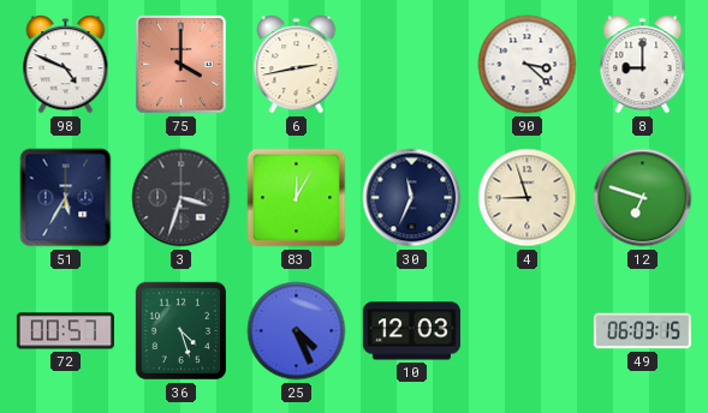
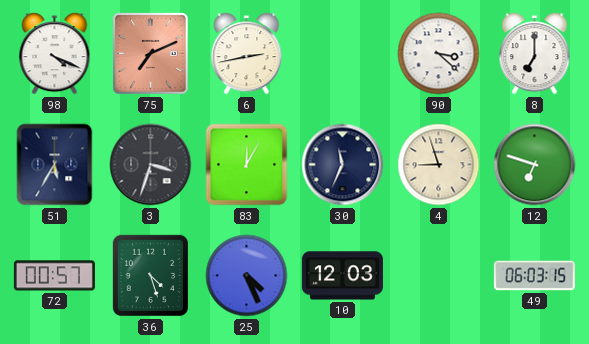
98: 4:49 -> 4:19
75: 4:00 -> 7:11
8: 9:00 -> 7:00
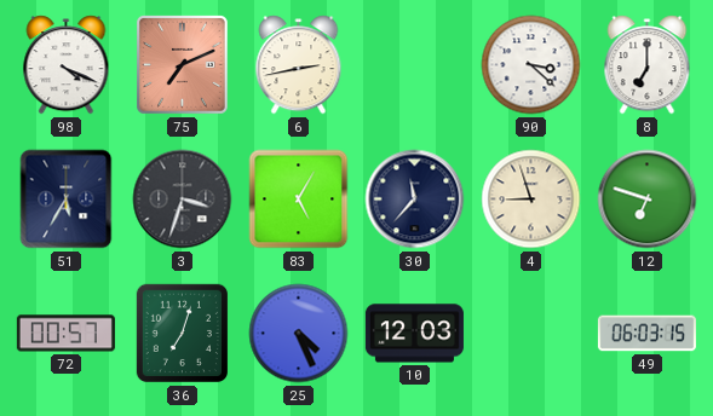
83: 12:05 -> 5:05
30: 11:34 -> 11:37
36: 4:27 -> 7:03
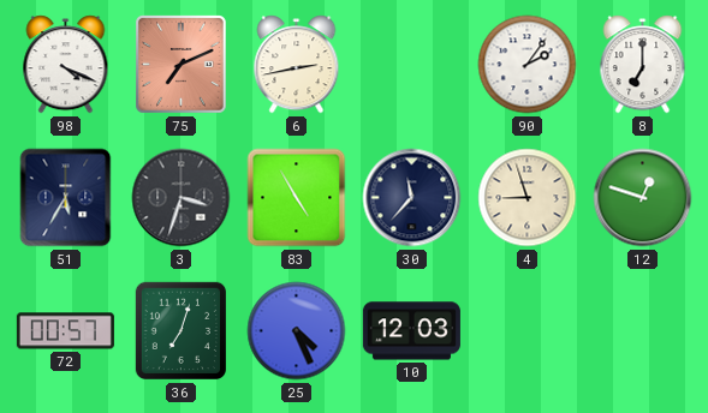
90: 3:22 -> 2:06
83: 5:05 -> 4:55
12: 6:48 -> 12:48
49: 06:03 -> none
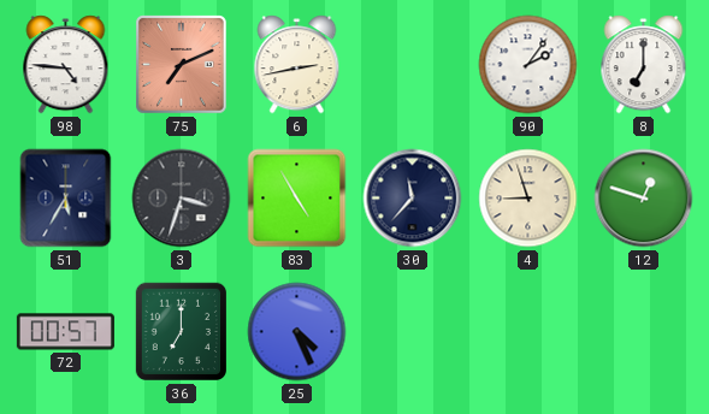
98: 4:19 -> 4:46
36: 7:03 -> 7:00
10: 12:03 -> none
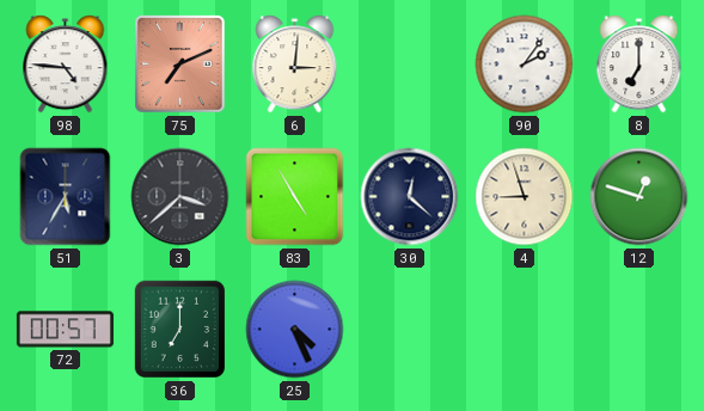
6: 2:43 -> 3:01
3: 3:33 -> 3:38
30: 11:37 -> 12:22
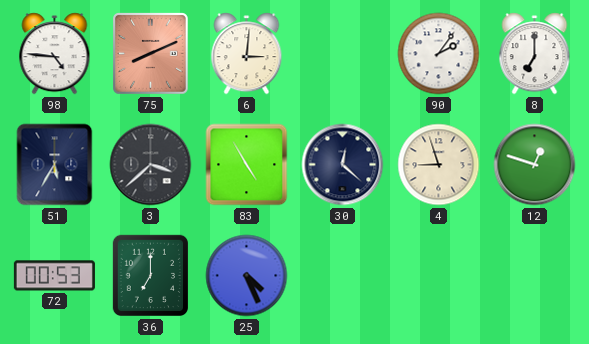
75: 7:11 -> 8:11
72: 00:57 -> 00:53
